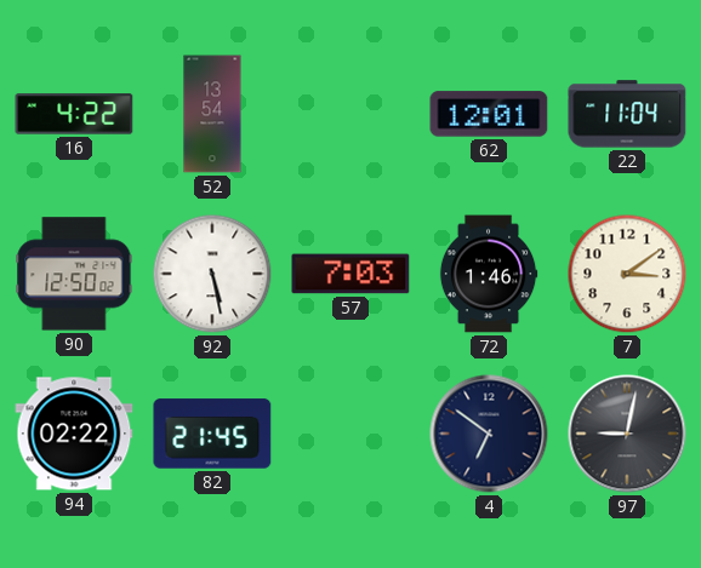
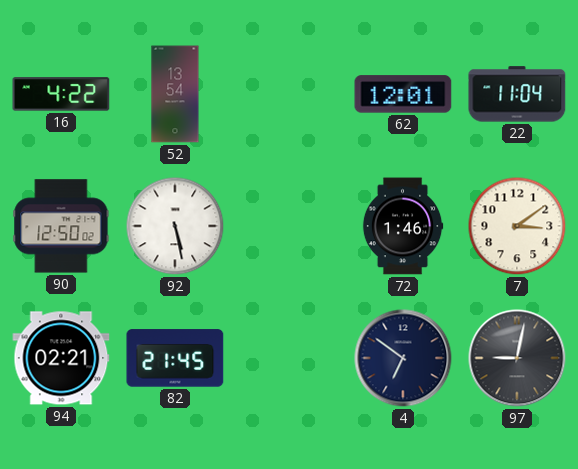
57: 7:03 -> none
94: 02:22 -> 02:21
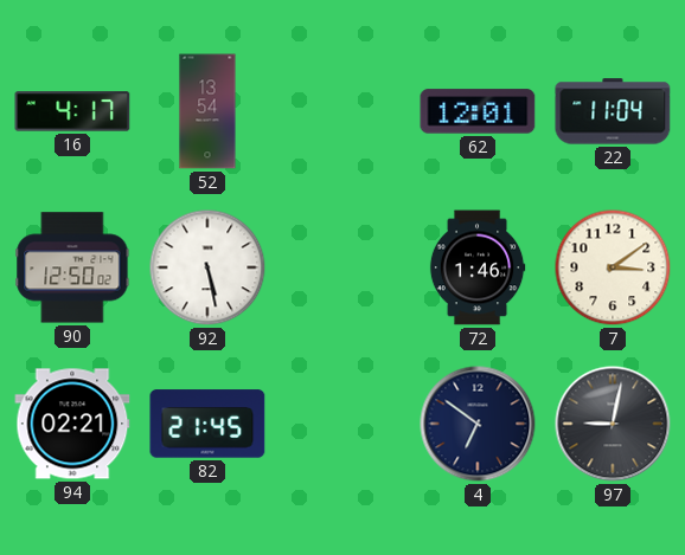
16: 4:22 -> 4:17
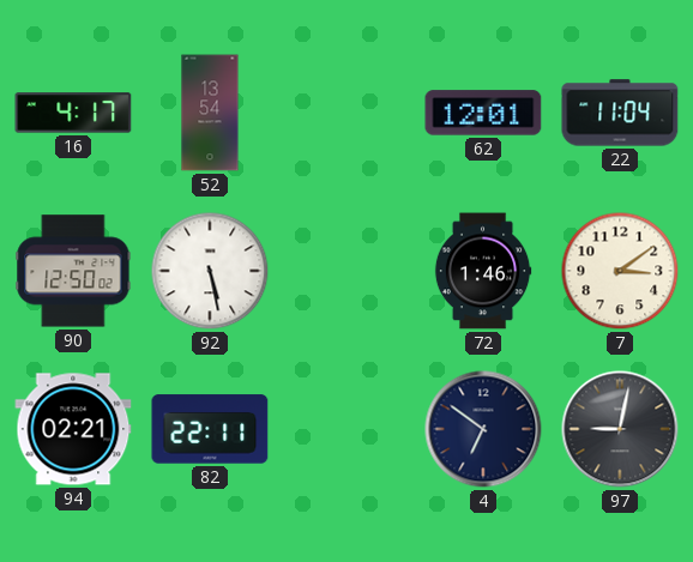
82: 21:45 -> 22:11
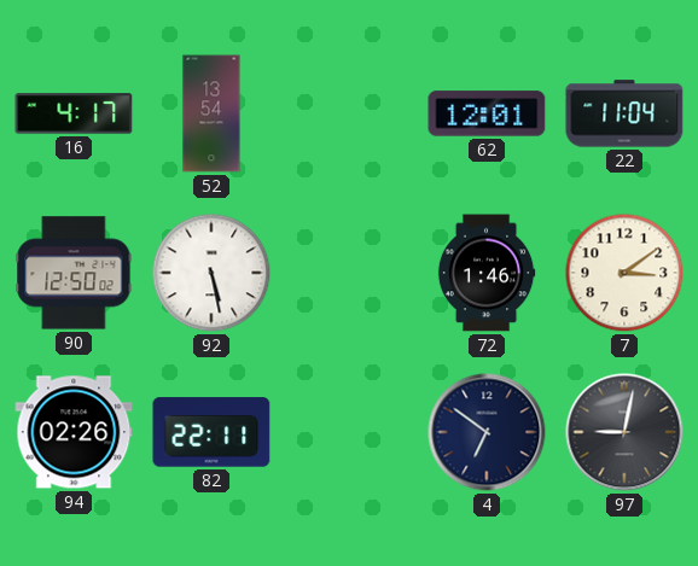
94: 02:21 -> 02:26
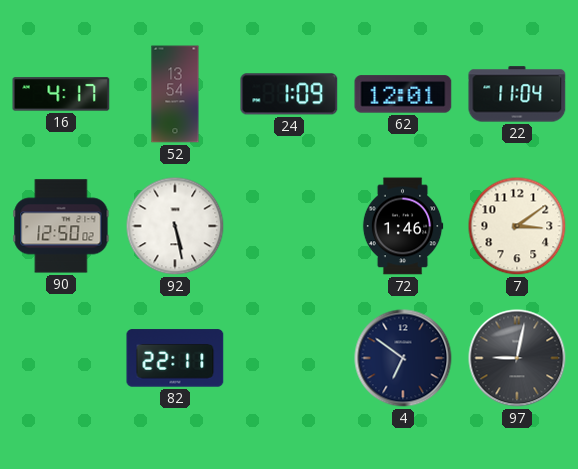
24: none -> 1:09
94: 02:26 -> none
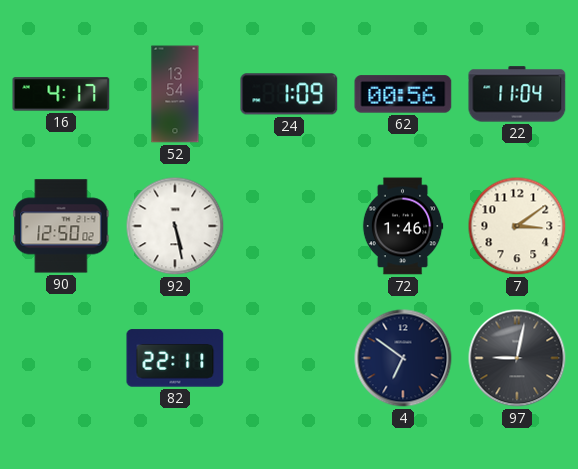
62: 12:01 -> 00:56
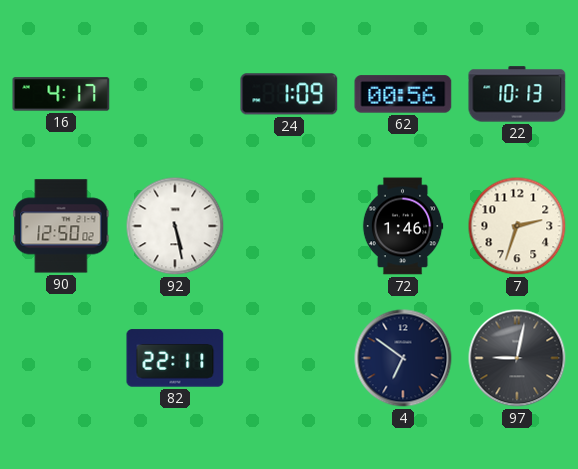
52: 13:54 -> none
22: 11:04 -> 10:13
7: 3:09 -> 2:33
